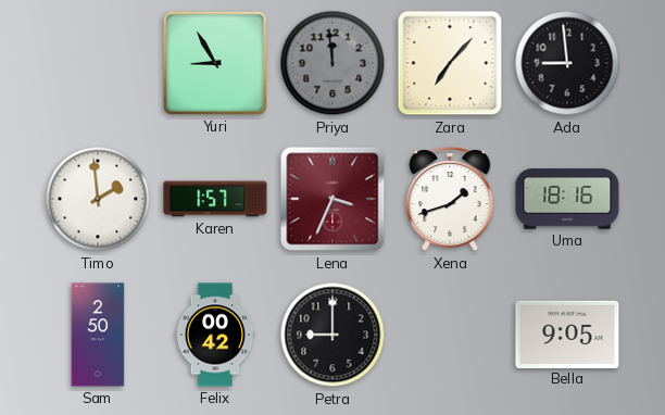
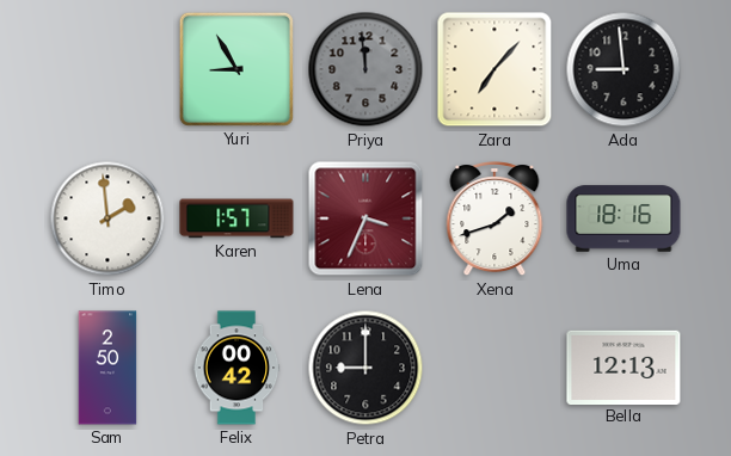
Bella: 9:05 -> 12:13
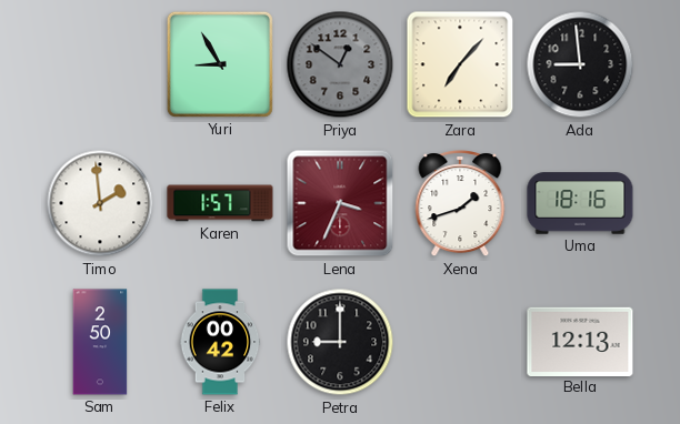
Priya: 11:59 -> 12:51
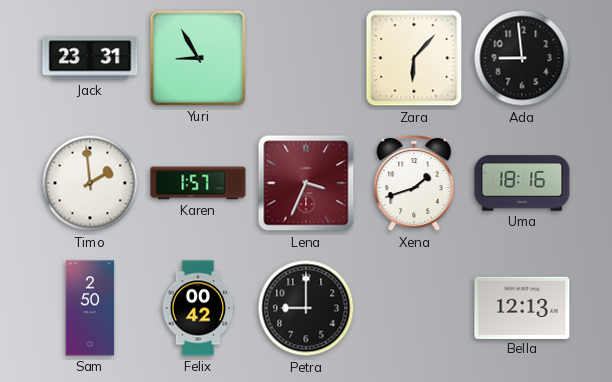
Jack: none -> 23:31
Priya: 12:51 -> none
Zara: 7:07 -> 6:07
